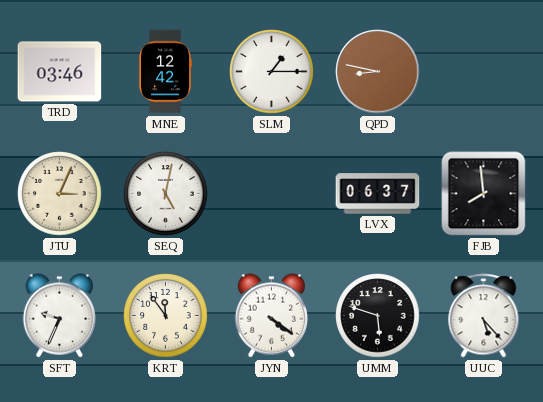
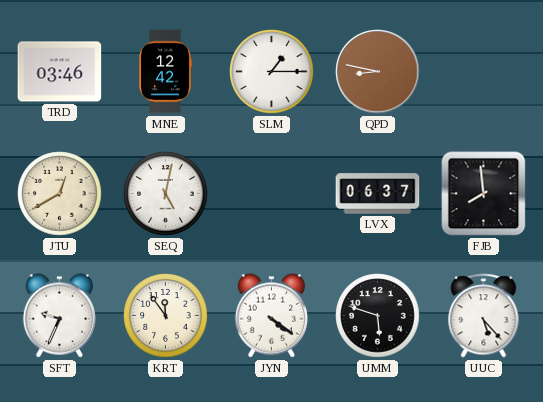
JTU: 3:04 -> 12:40
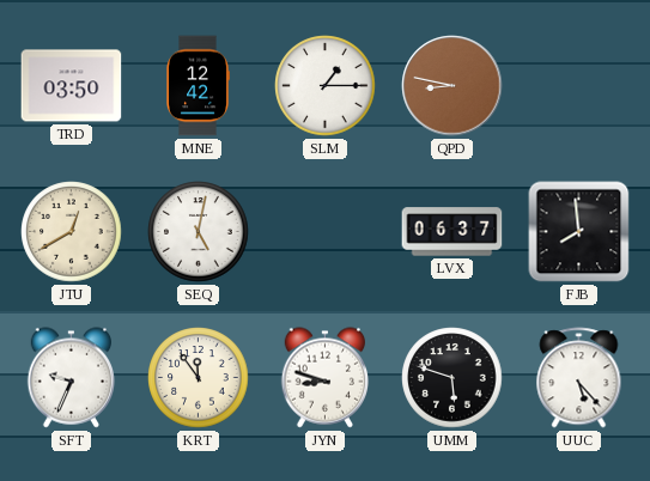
TRD: 03:46 -> 03:50
JYN: 4:21 -> 8:48
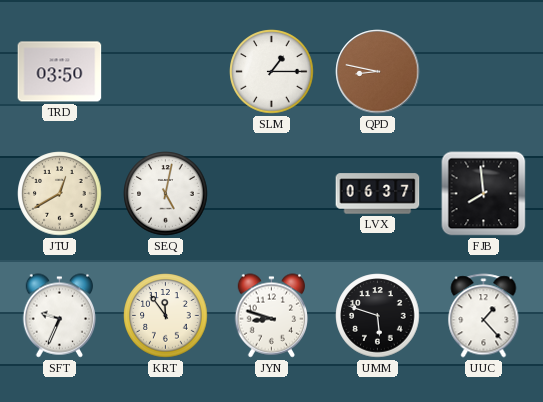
MNE: 12:42 -> none
UUC: 5:23 -> 1:23
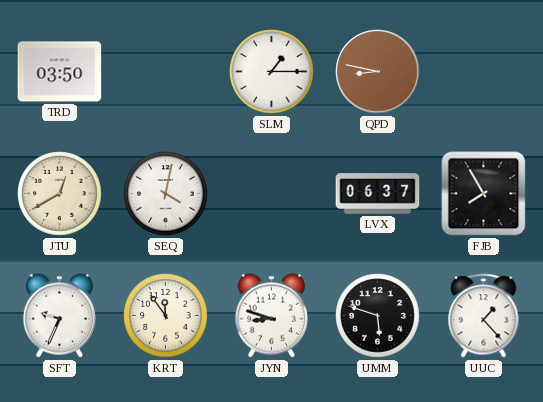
SEQ: 5:02 -> 4:02
FJB: 7:59 -> 7:55
